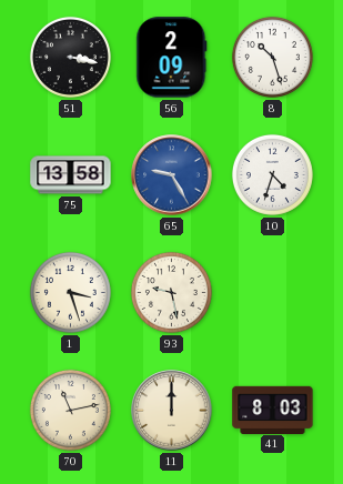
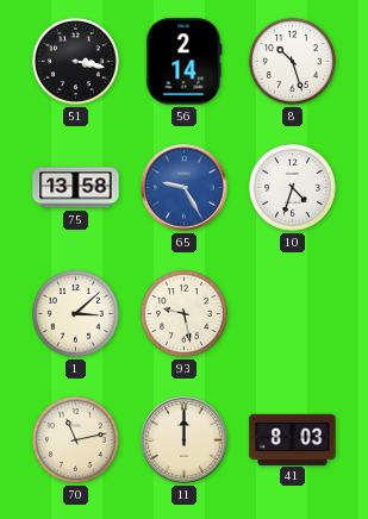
56: 2:09 -> 2:14
1: 3:27 -> 3:08
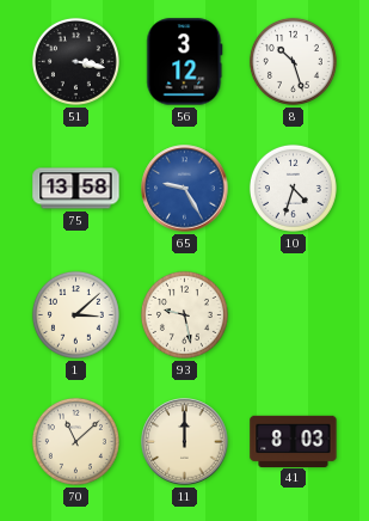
56: 2:14 -> 3:12
70: 11:13 -> 11:08
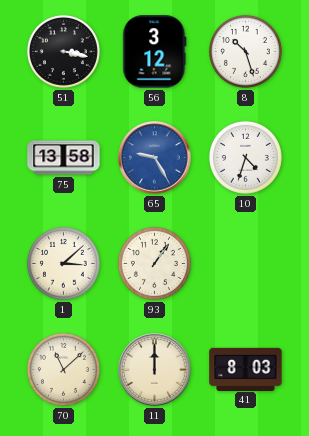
93: 9:28 -> 1:06
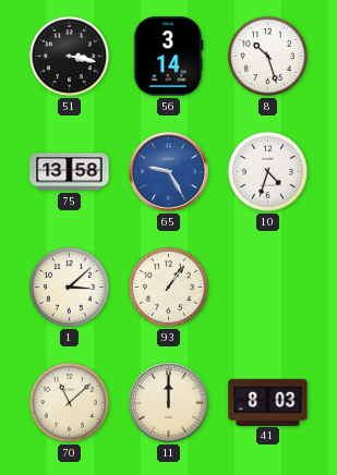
56: 3:12 -> 3:14
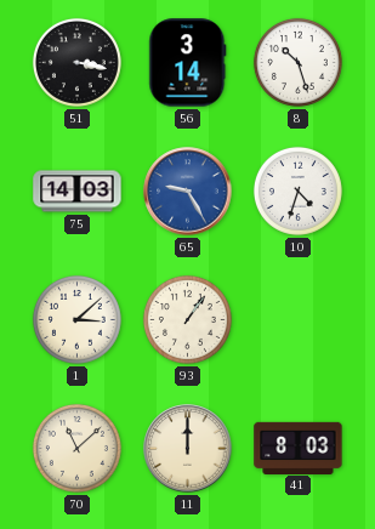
75: 13:58 -> 14:03
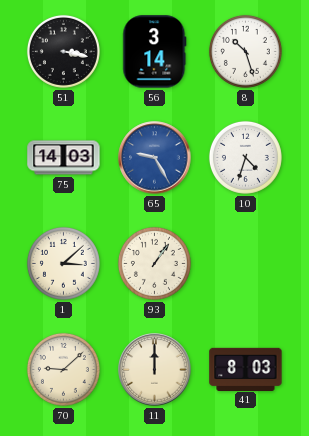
70: 11:08 -> 9:08
